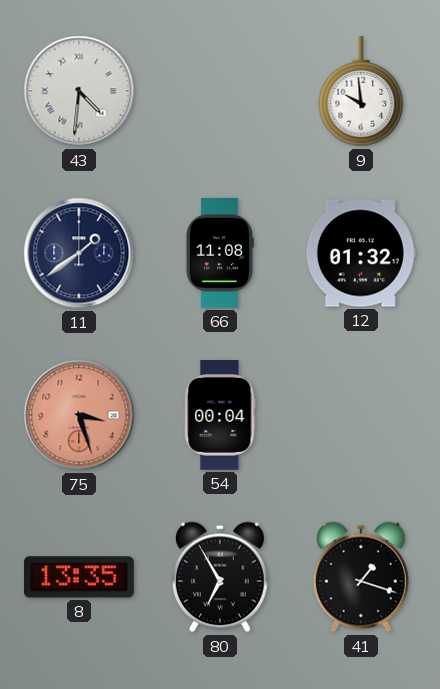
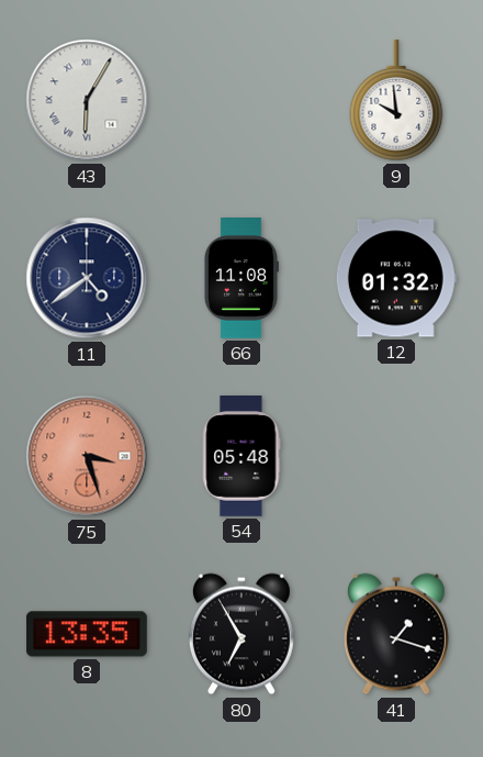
43: 4:31 -> 6:05
11: 1:39 -> 4:39
54: 00:04 -> 05:48
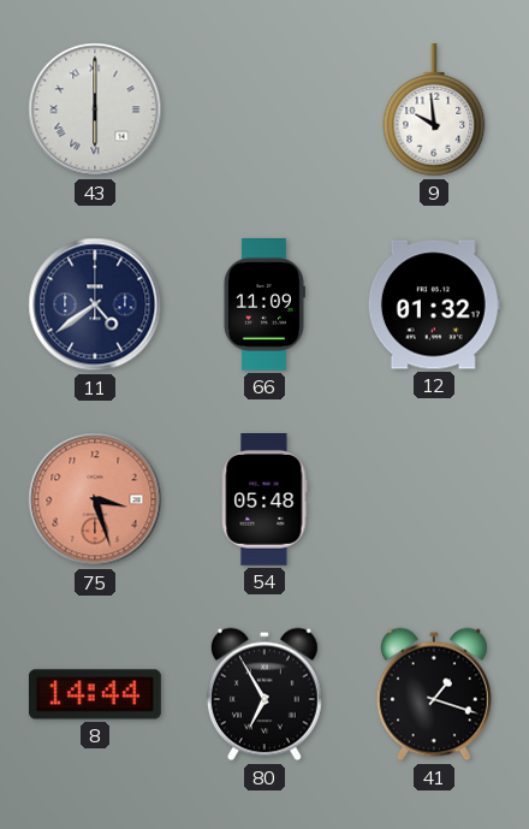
43: 6:05 -> 6:00
66: 11:08 -> 11:09
8: 13:35 -> 14:44
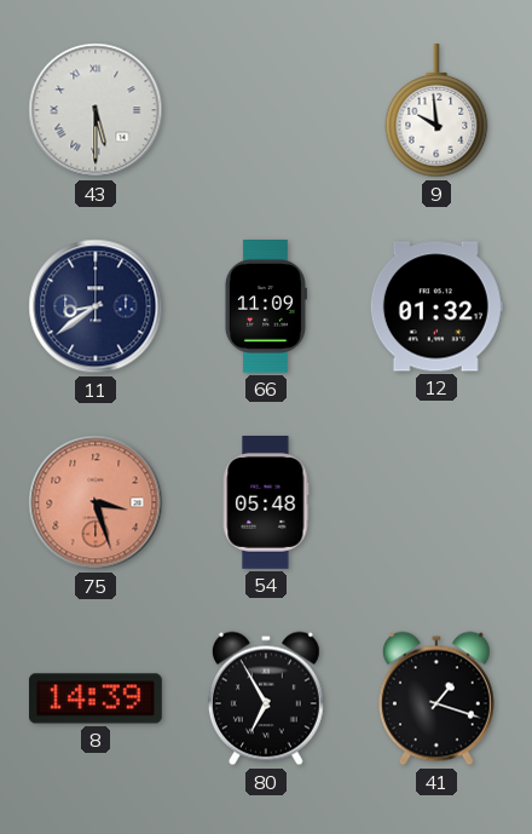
43: 6:00 -> 5:30
11: 4:39 -> 8:39
8: 14:44 -> 14:39
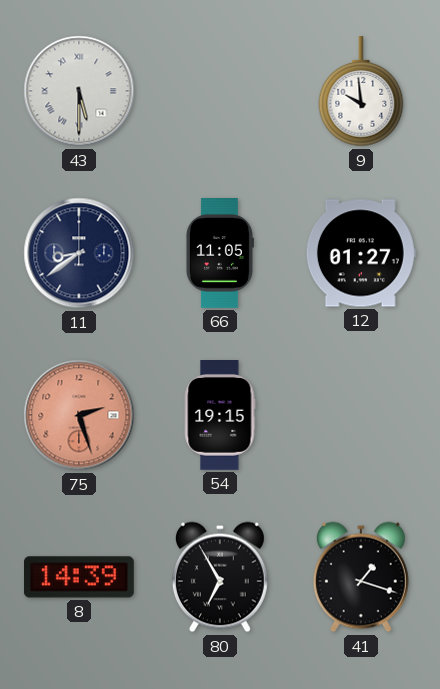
66: 11:09 -> 11:05
12: 01:32 -> 01:27
75: 3:27 -> 2:27
54: 05:48 -> 19:15
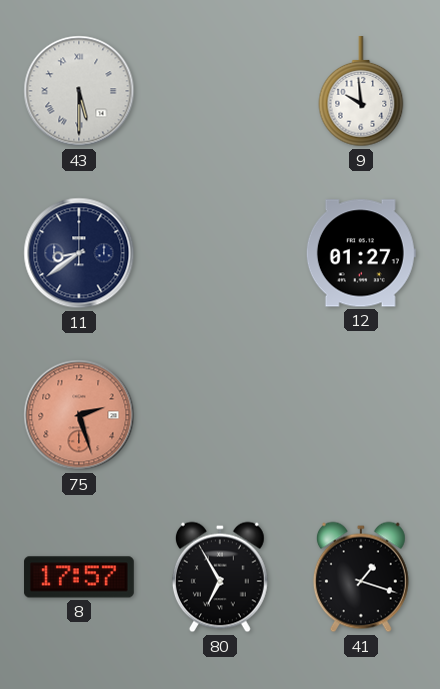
66: 11:05 -> none
54: 19:15 -> none
8: 14:39 -> 17:57
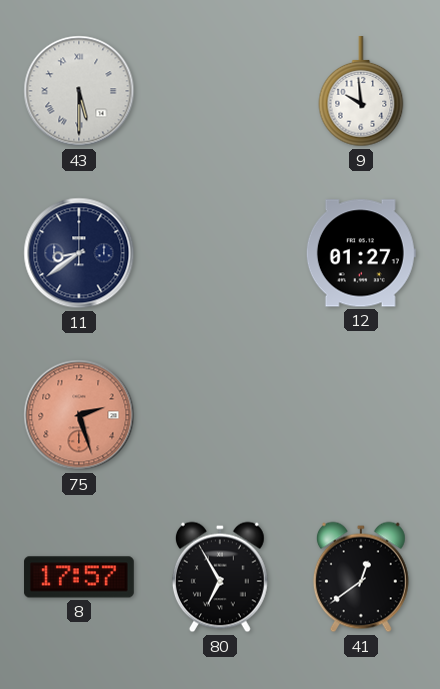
41: 1:18 -> 12:39
